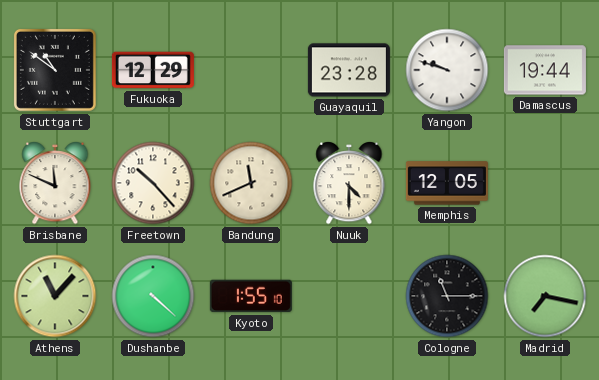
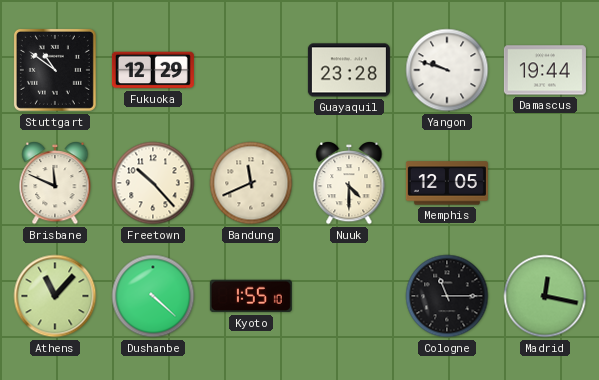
Madrid: 7:17 -> 12:17
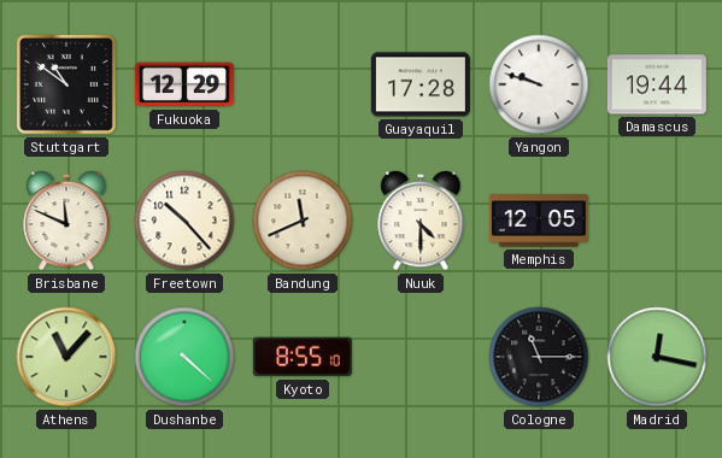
Guayaquil: 23:28 -> 17:28
Kyoto: 1:55 -> 8:55
